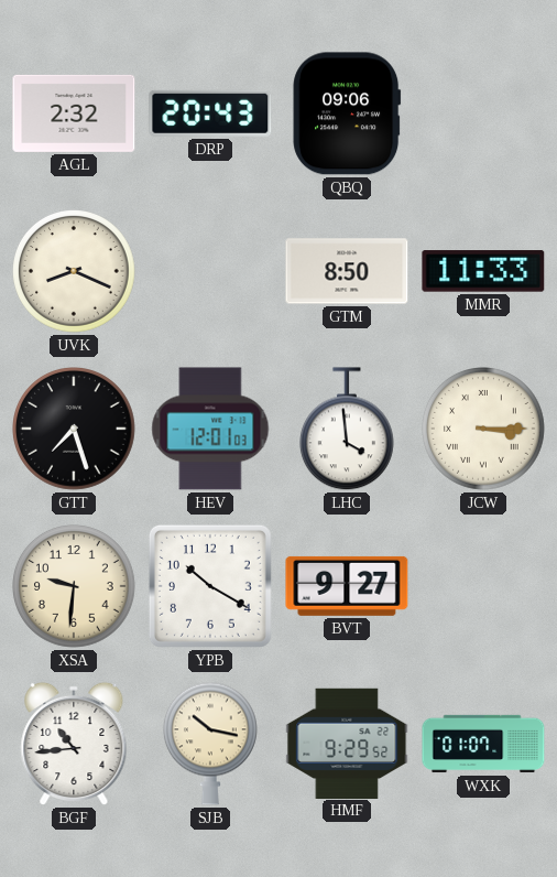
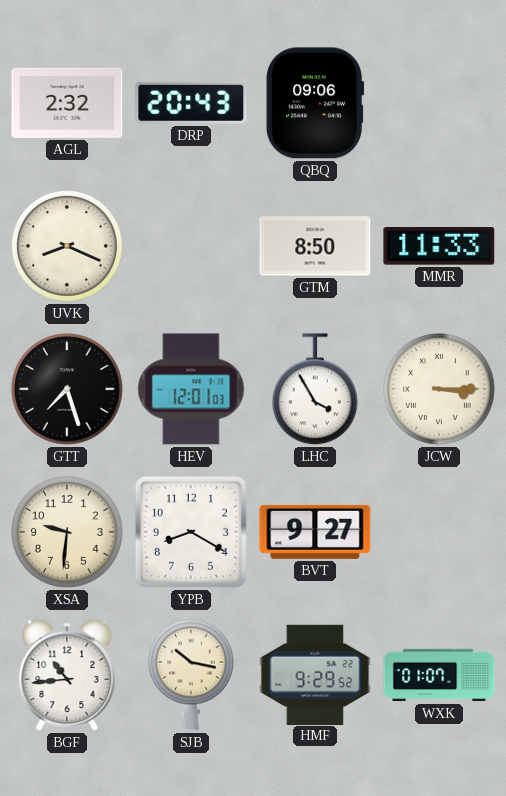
LHC: 3:59 -> 3:55
YPB: 10:20 -> 8:20
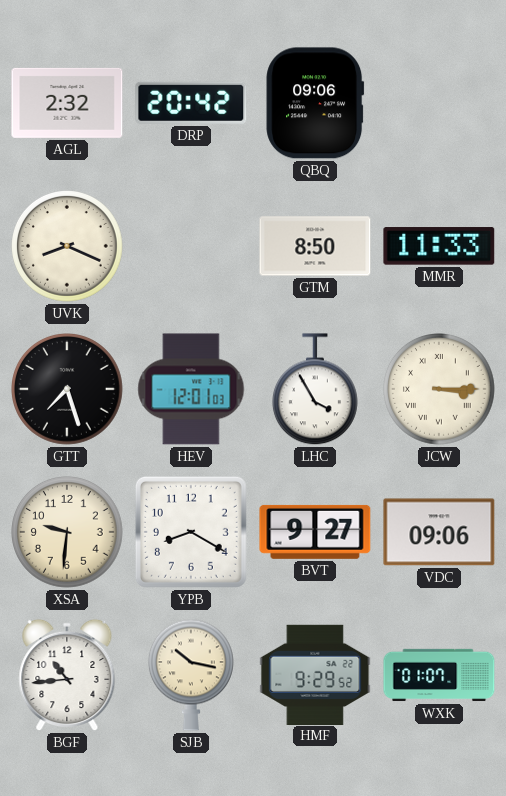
DRP: 20:43 -> 20:42
VDC: none -> 09:06
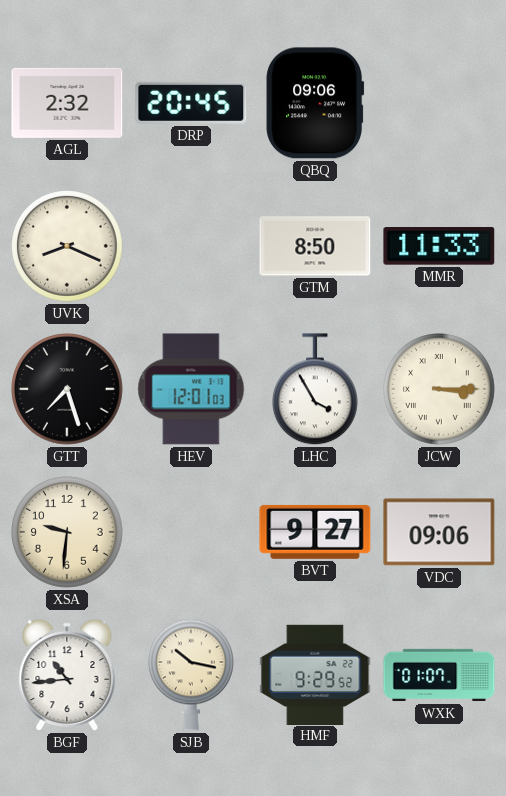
DRP: 20:42 -> 20:45
YPB: 8:20 -> none
